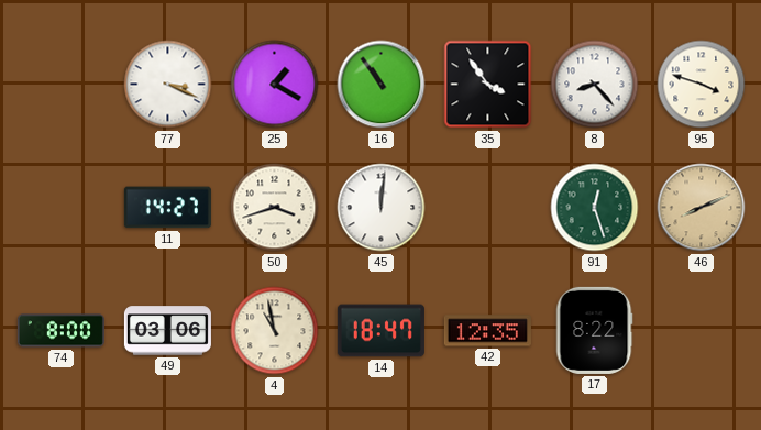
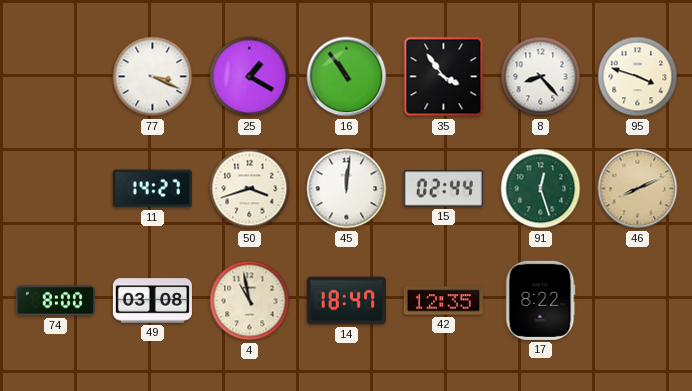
15: none -> 02:44
49: 03:06 -> 03:08
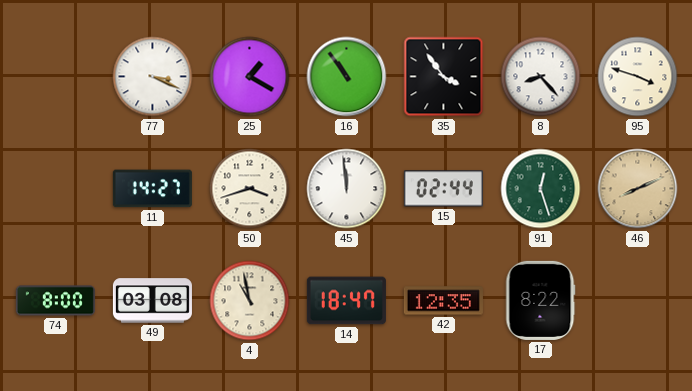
45: 12:01 -> 11:59
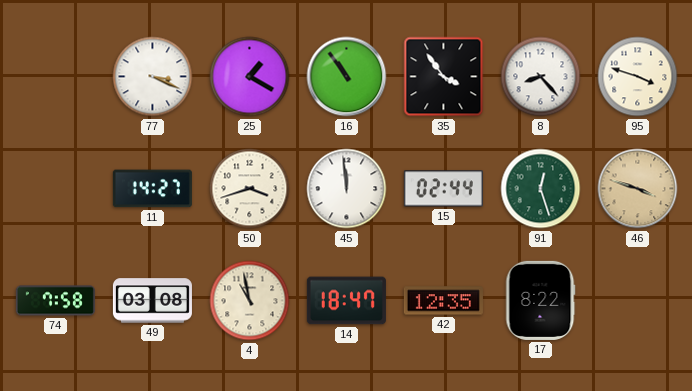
46: 8:11 -> 3:48
74: 8:00 -> 7:58
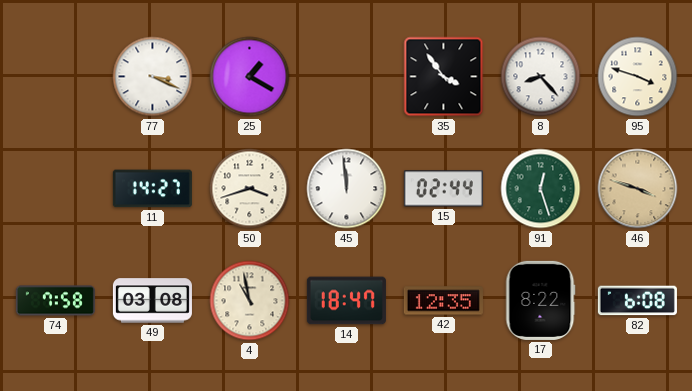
16: 10:54 -> none
82: none -> 6:08
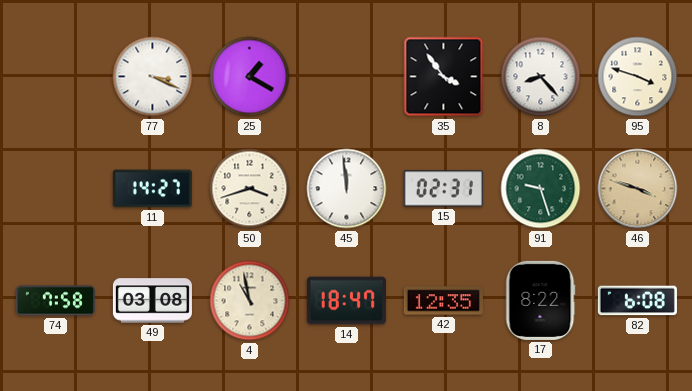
15: 02:44 -> 02:31
91: 12:27 -> 9:27
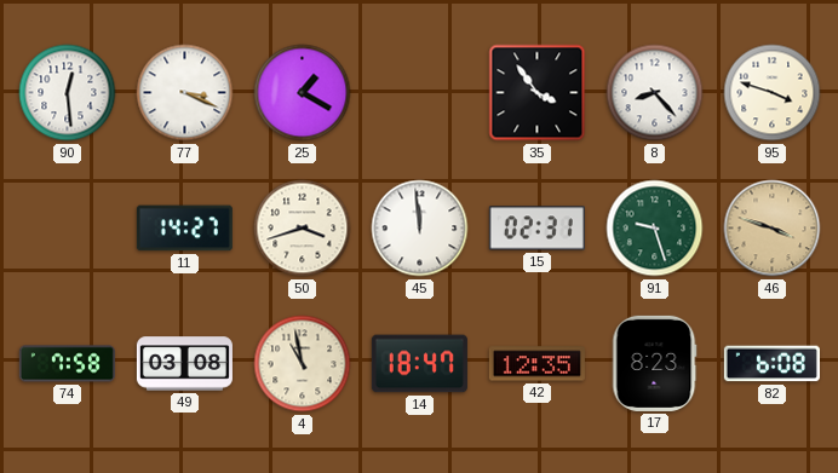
90: none -> 12:29
17: 8:22 -> 8:23
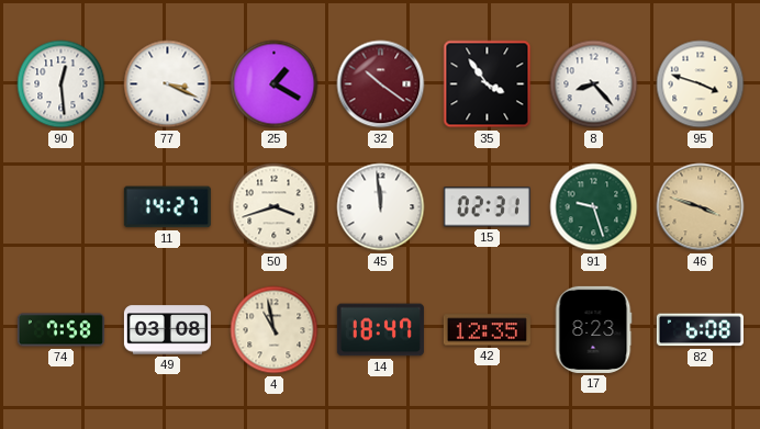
32: none -> 10:21
